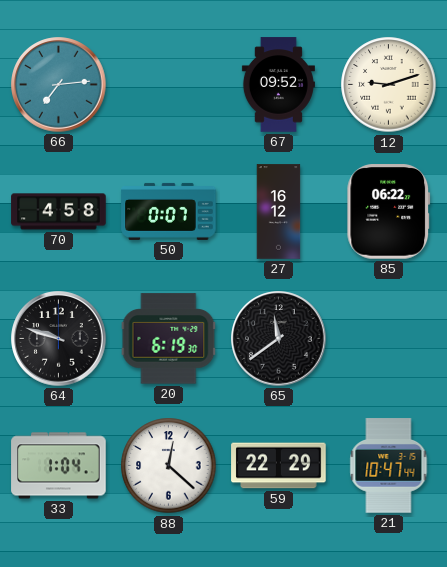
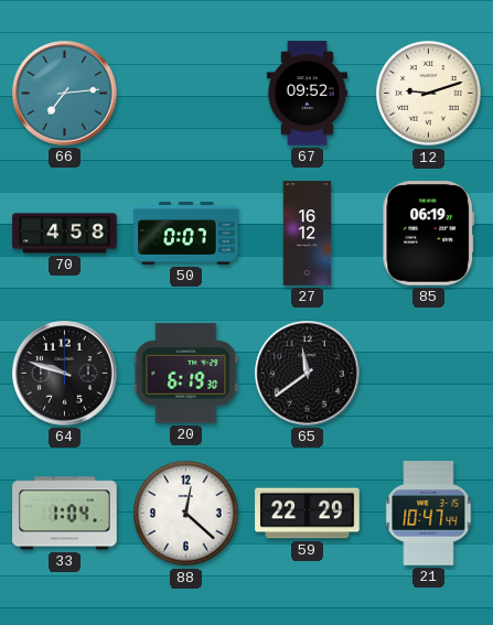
85: 06:22 -> 06:19
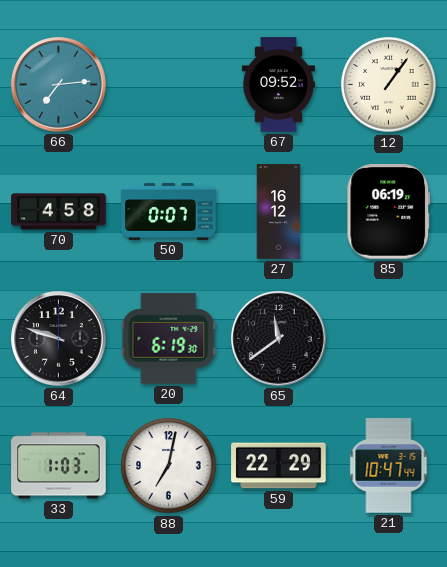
12: 9:12 -> 1:06
33: 1:04 -> 1:03
88: 12:22 -> 7:02
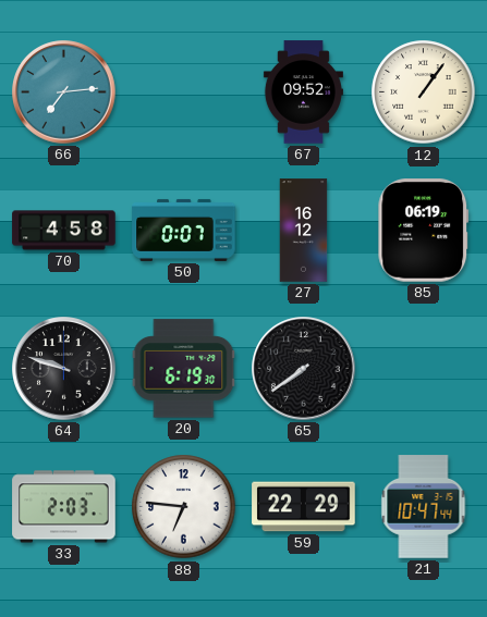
65: 11:39 -> 7:39
33: 1:03 -> 2:03
88: 7:02 -> 6:46
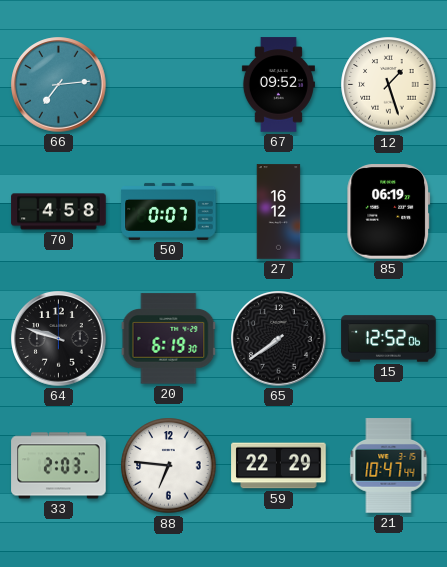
12: 1:06 -> 1:27
15: none -> 12:52
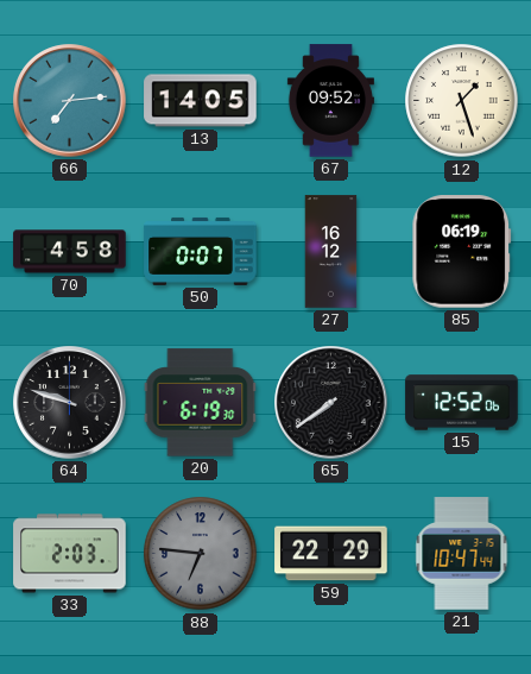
13: none -> 14:05
88 dial: white -> grey
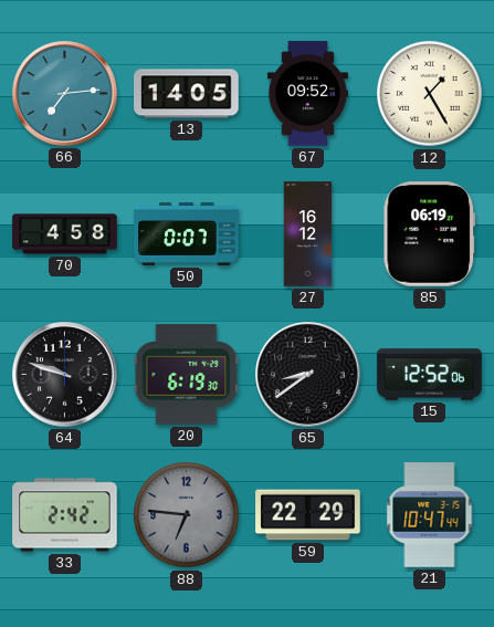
12: 1:27 -> 1:25
65: 7:39 -> 8:39
33: 2:03 -> 2:42
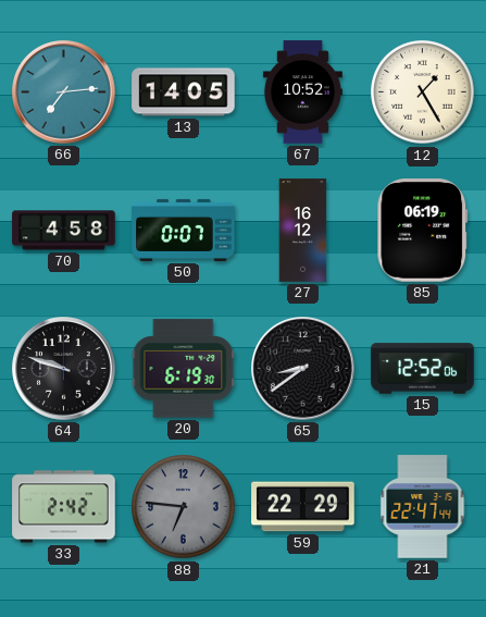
67: 09:52 -> 10:52
21: 10:47 -> 22:47
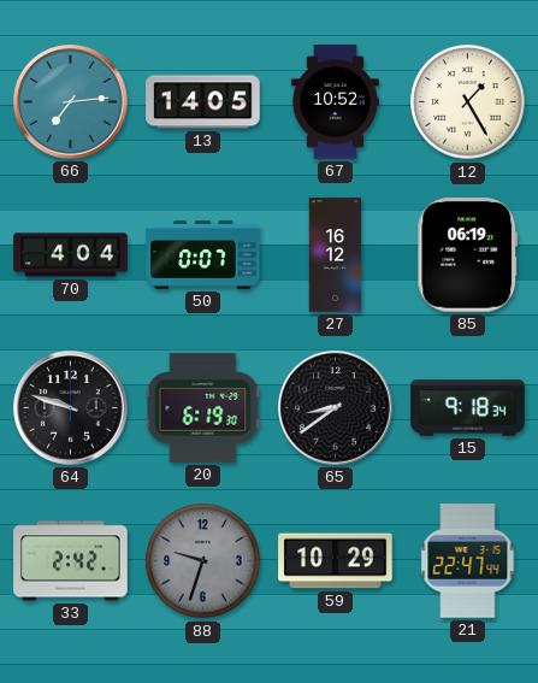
70: 4:58 -> 4:04
15: 12:52 -> 9:18
88: 6:46 -> 9:33
59: 22:29 -> 10:29
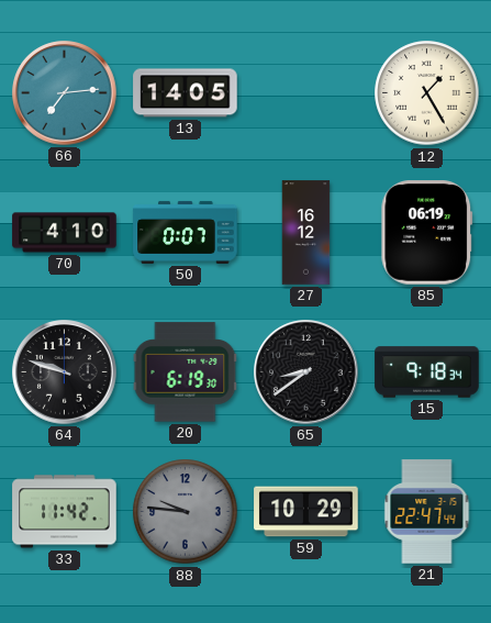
67: 10:52 -> none
70: 4:04 -> 4:10
33: 2:42 -> 11:42
88: 9:33 -> 9:46
